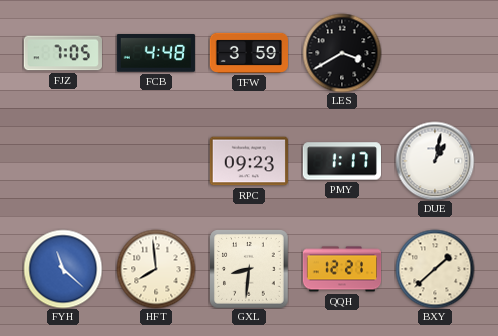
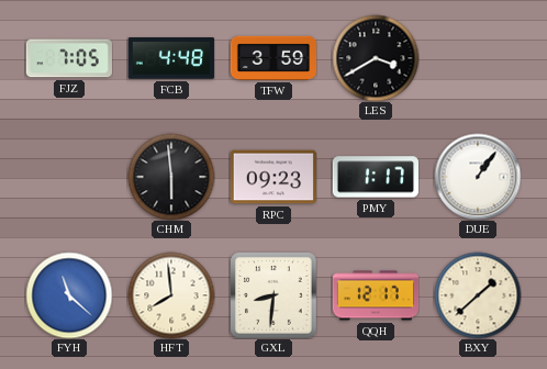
CHM: none -> 5:59
DUE: 1:02 -> 1:06
QQH: 12:21 -> 12:17
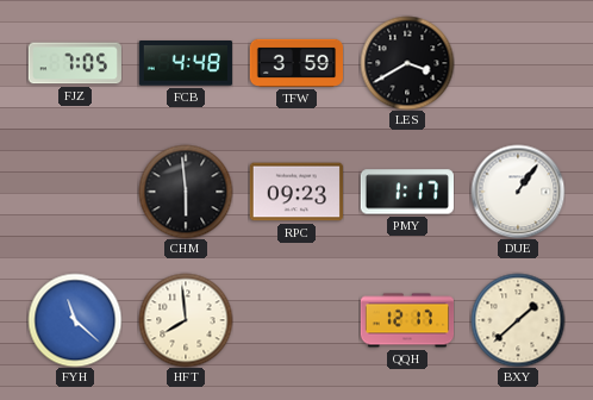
GXL: 8:31 -> none
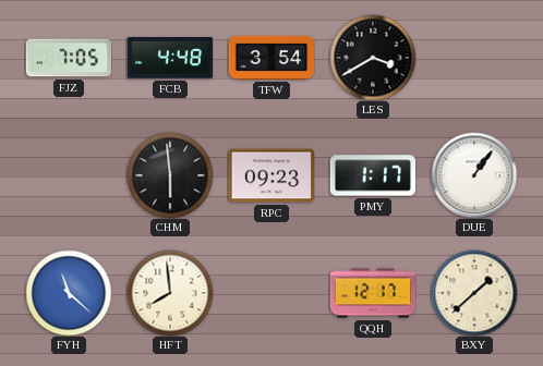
TFW: 3:59 -> 3:54
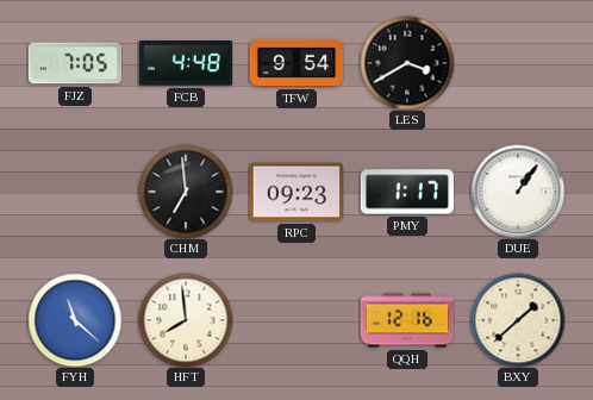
TFW: 3:54 -> 9:54
CHM: 5:59 -> 6:59
QQH: 12:17 -> 12:16
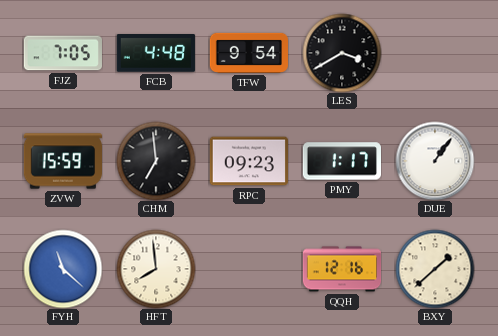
ZVW: none -> 15:59
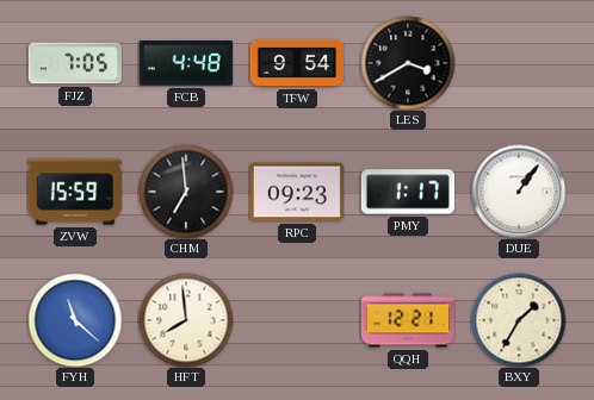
QQH: 12:16 -> 12:21
BXY: 1:38 -> 1:35
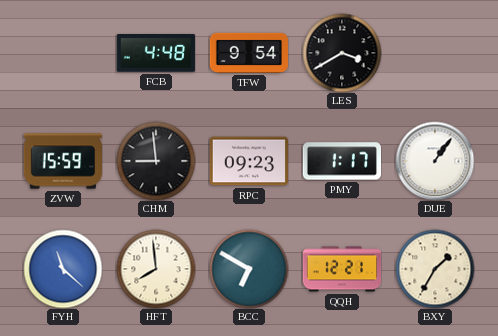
FJZ: 7:05 -> none
CHM: 6:59 -> 8:59
BCC: none -> 6:50
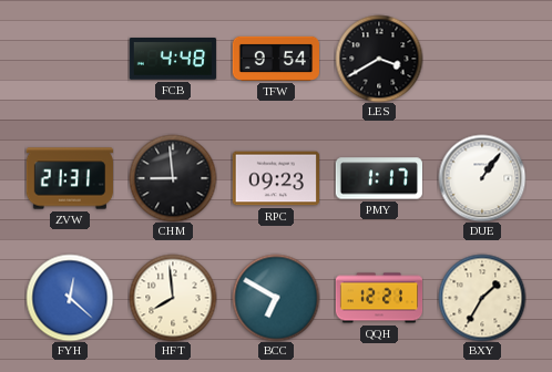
ZVW: 15:59 -> 21:31
FYH: 11:22 -> 12:22
